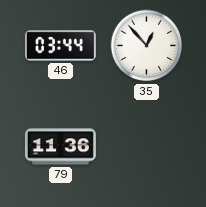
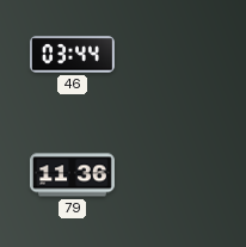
35: 12:53 -> none
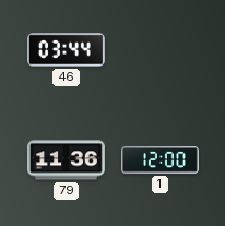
1: none -> 12:00
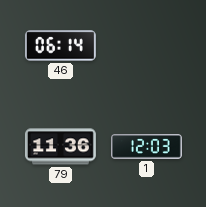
46: 03:44 -> 06:14
1: 12:00 -> 12:03
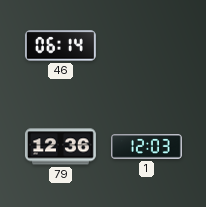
79: 11:36 -> 12:36
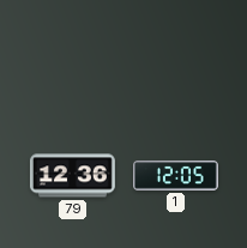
46: 06:14 -> none
1: 12:03 -> 12:05
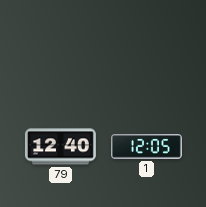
79: 12:36 -> 12:40
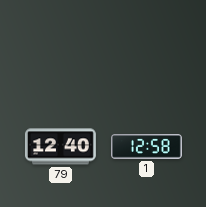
1: 12:05 -> 12:58
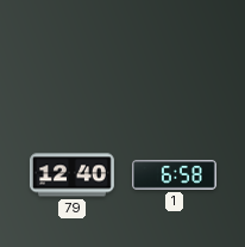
1: 12:58 -> 6:58
